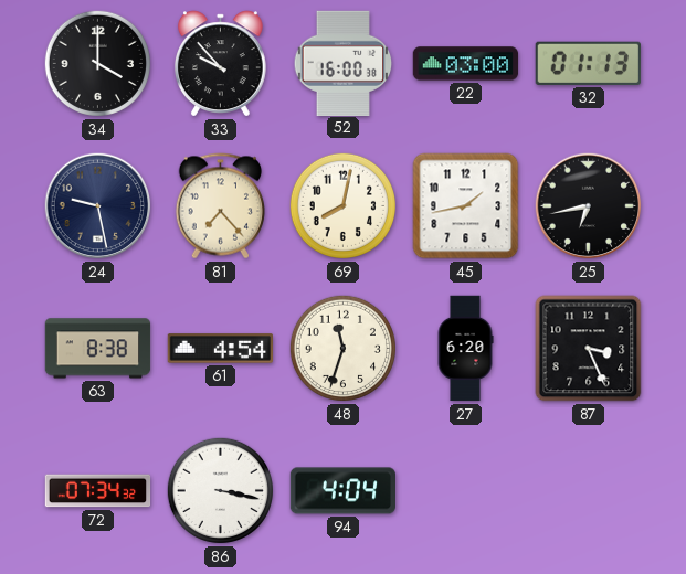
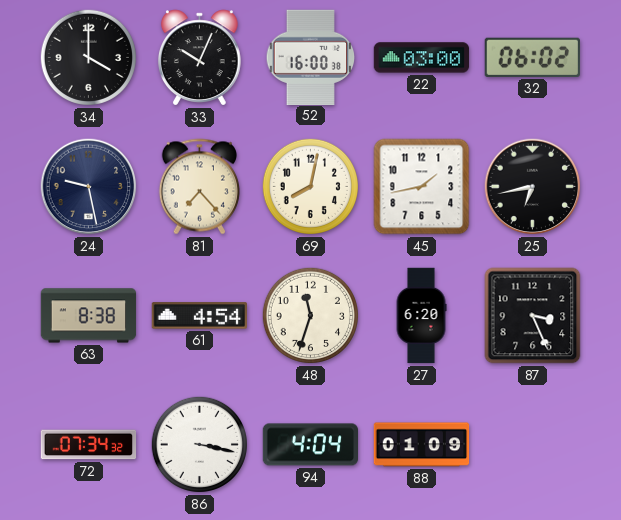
33: 9:53 -> 10:04
32: 01:13 -> 06:02
88: none -> 01:09
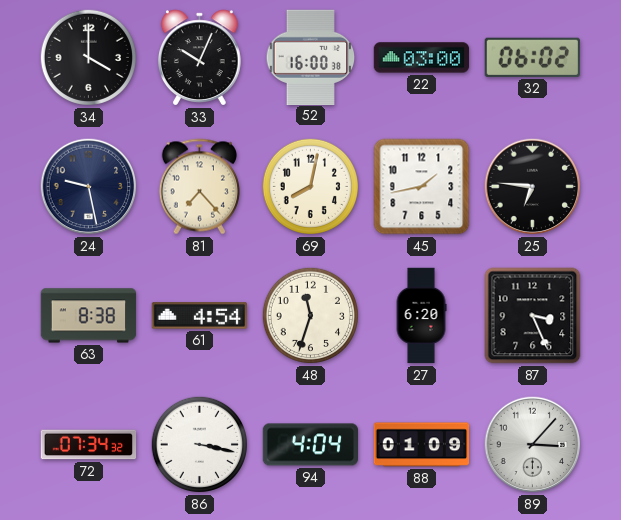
25: 6:43 -> 6:46
89: none -> 3:07
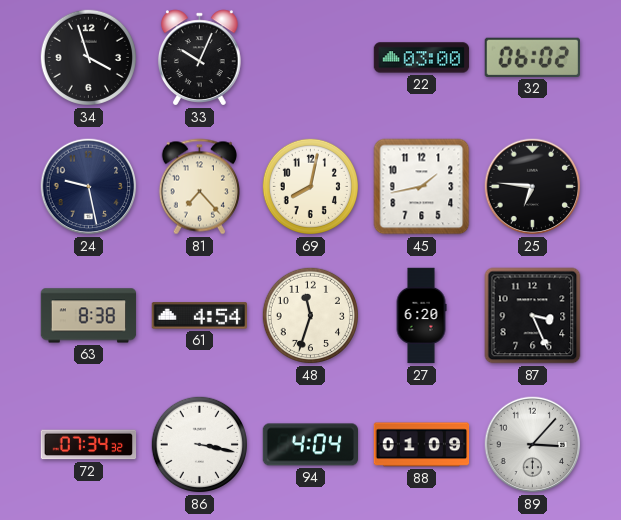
34: 4:00 -> 3:57
52: 16:00 -> none
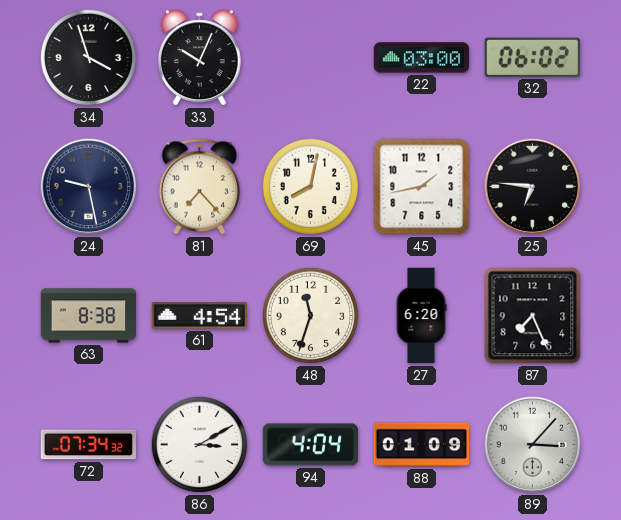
87: 3:26 -> 7:26
86: 3:17 -> 3:10
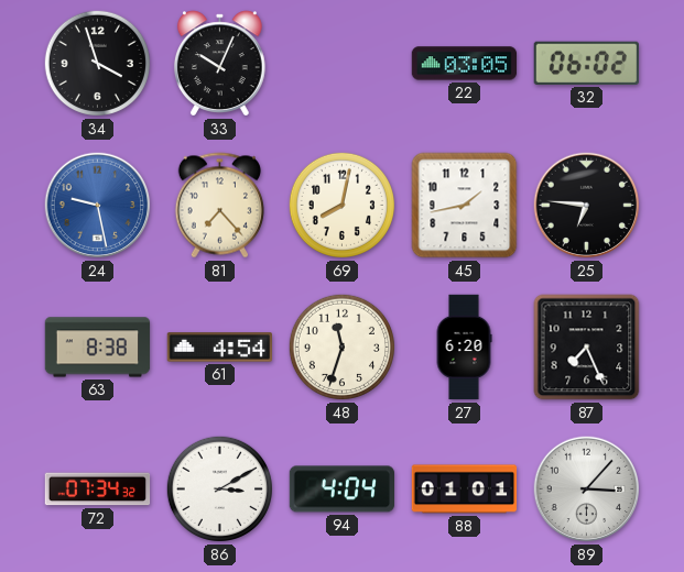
22: 03:00 -> 03:05
24 dial: navy -> blue
88: 01:09 -> 01:01
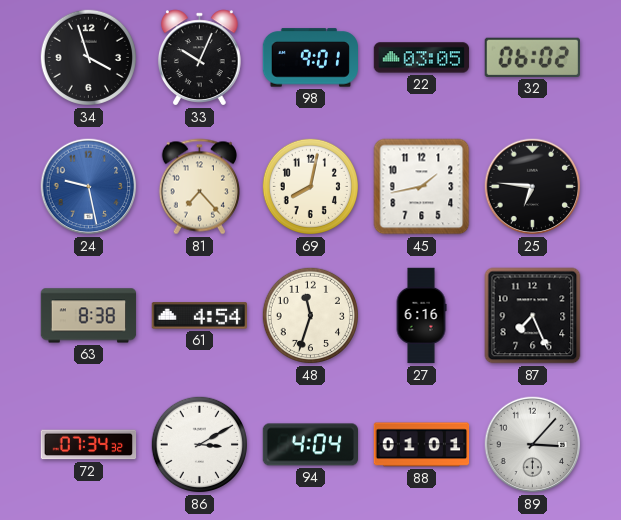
98: none -> 9:01
27: 6:20 -> 6:16
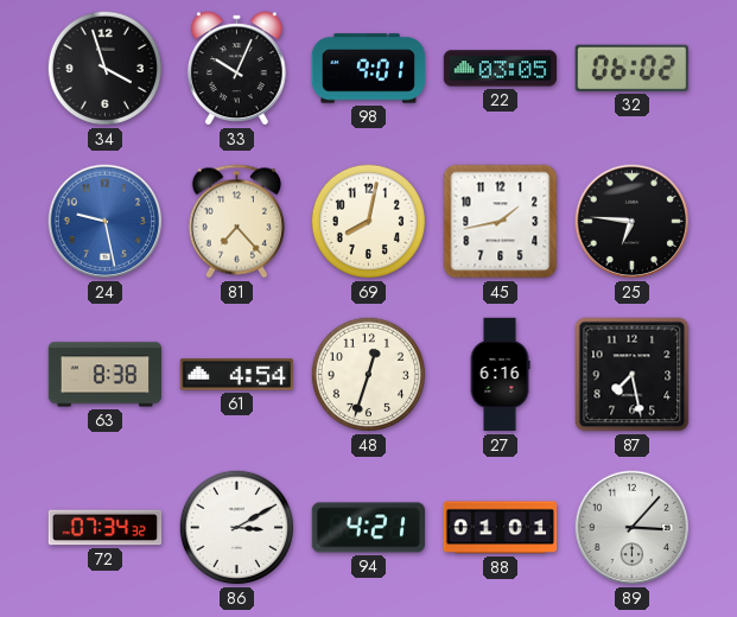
48: 11:33 -> 12:33
87: 7:26 -> 7:28
94: 4:04 -> 4:21
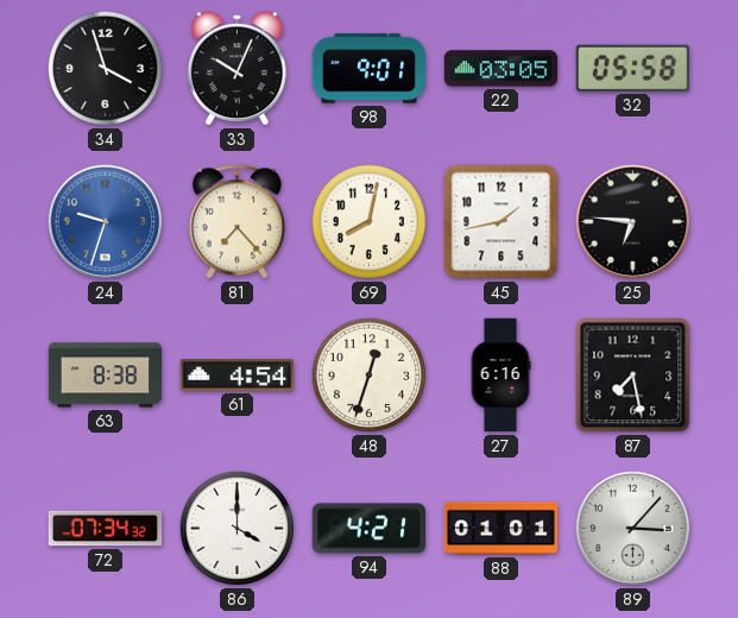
32: 06:02 -> 05:58
24: 9:28 -> 9:33
86: 3:10 -> 4:00
